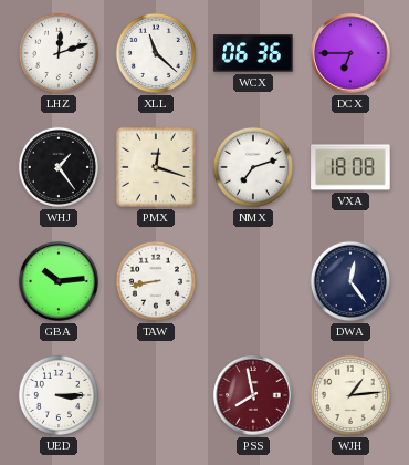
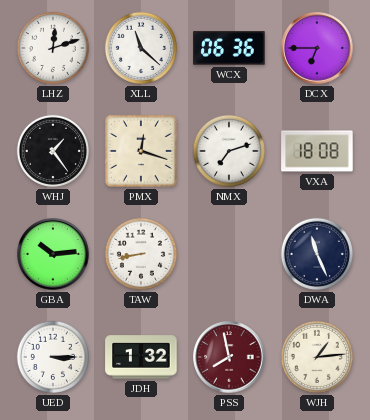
DWA: 12:24 -> 11:26
JDH: none -> 1:32
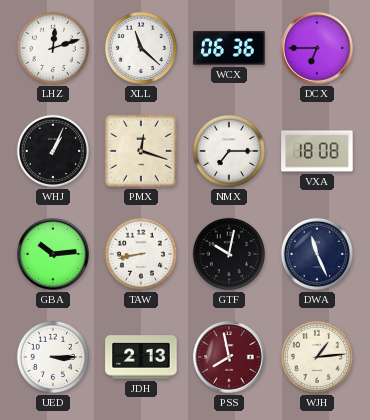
WHJ: 1:24 -> 1:04
NMX: 7:12 -> 7:15
GTF: none -> 10:02
JDH: 1:32 -> 2:13
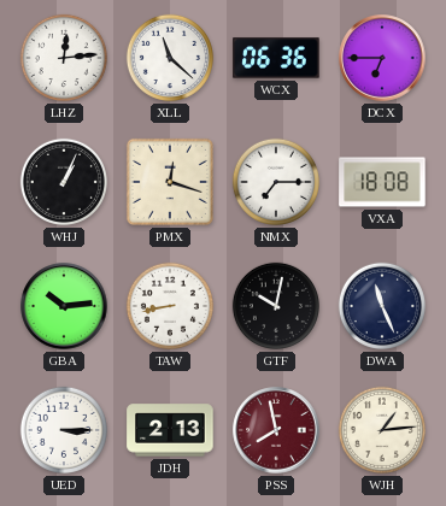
LHZ: 12:12 -> 12:14
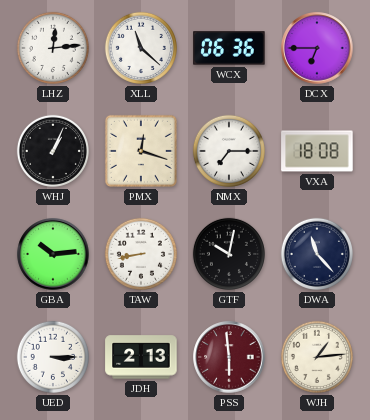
DWA: 11:26 -> 11:23
PSS: 7:58 -> 5:59
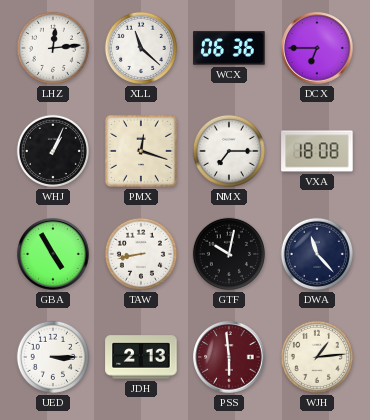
GBA: 10:14 -> 4:55
